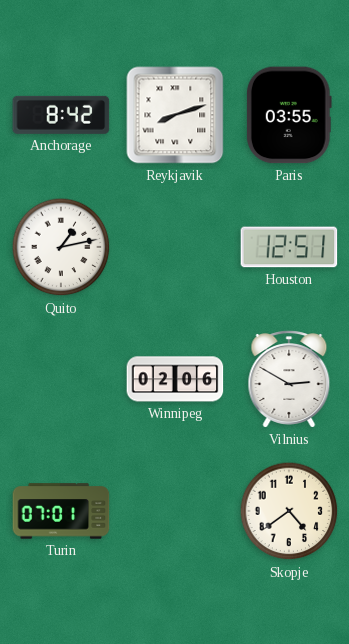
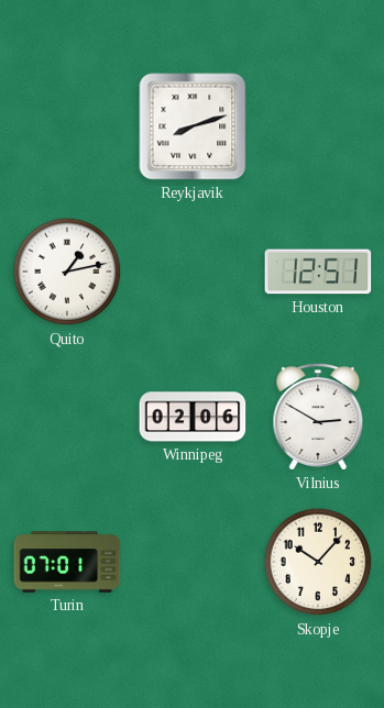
Anchorage: 8:42 -> none
Paris: 03:55 -> none
Skopje: 4:39 -> 10:07
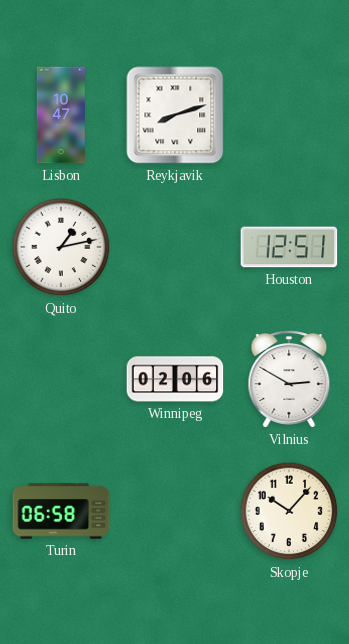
Lisbon: none -> 10:47
Turin: 07:01 -> 06:58
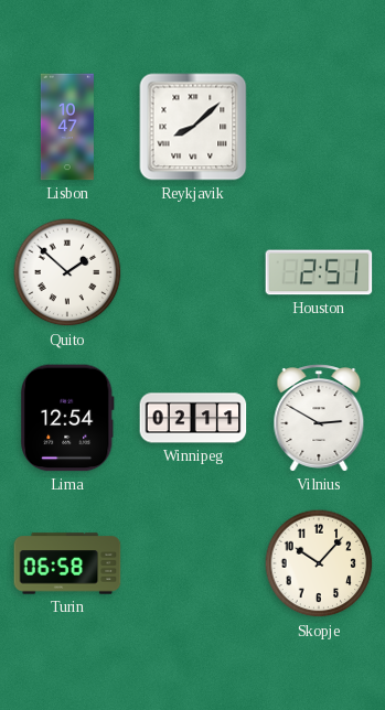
Reykjavik: 8:12 -> 8:08
Quito: 1:13 -> 1:52
Houston: 12:51 -> 2:51
Lima: none -> 12:54
Winnipeg: 02:06 -> 02:11
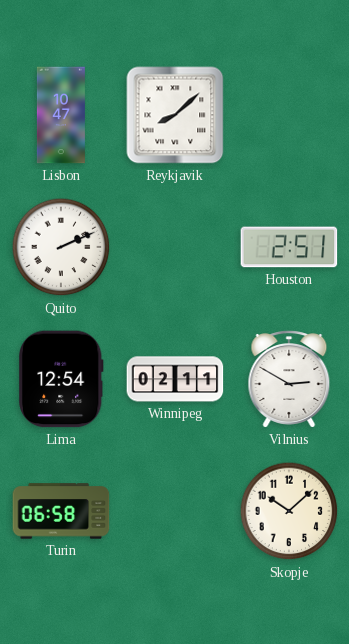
Quito: 1:52 -> 2:11
Skopje: 10:07 -> 10:08
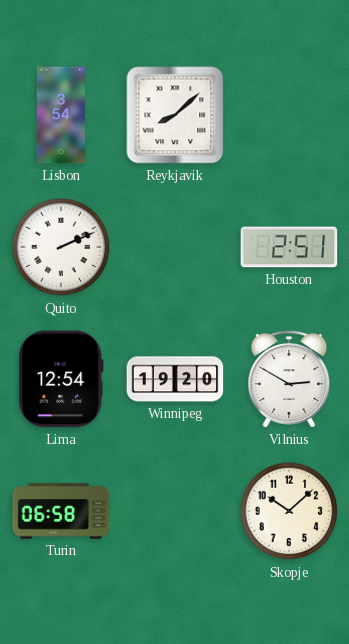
Lisbon: 10:47 -> 3:54
Winnipeg: 02:11 -> 19:20
